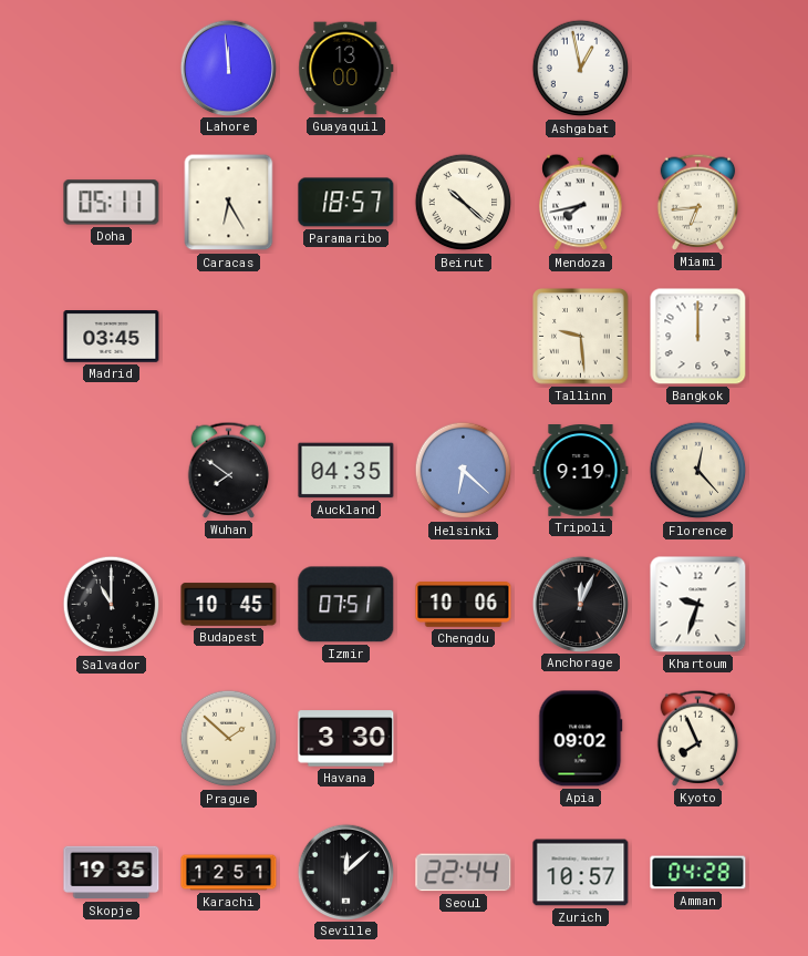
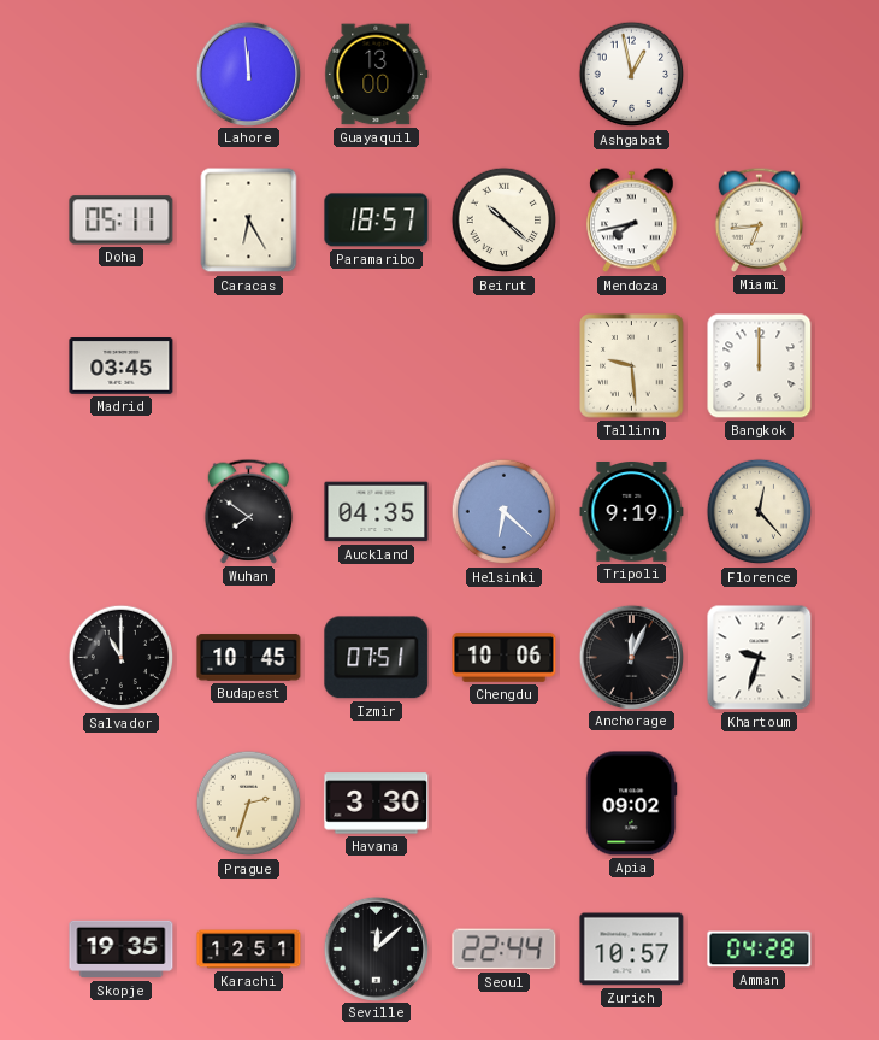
Prague: 1:52 -> 2:33
Kyoto: 7:56 -> none
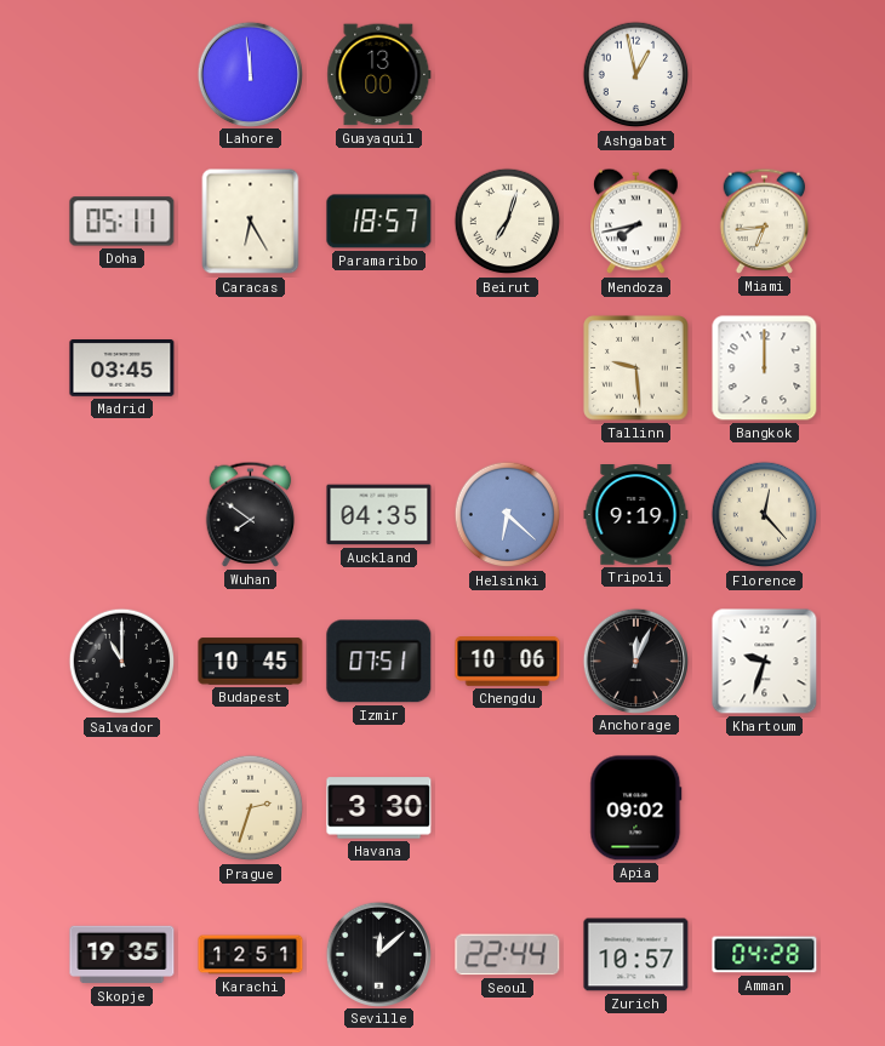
Beirut: 10:22 -> 7:03
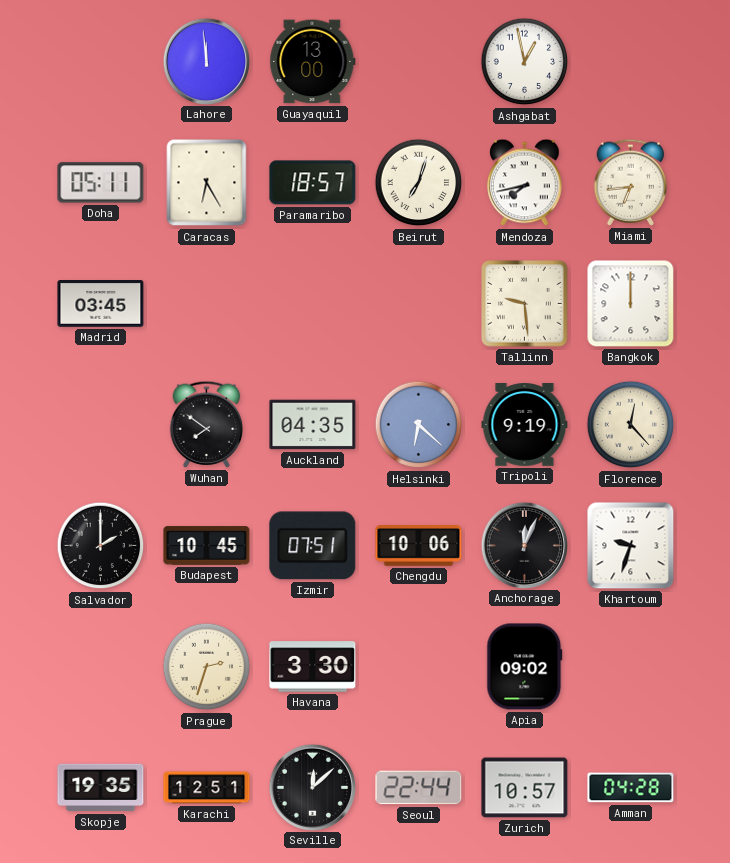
Salvador: 11:00 -> 2:00
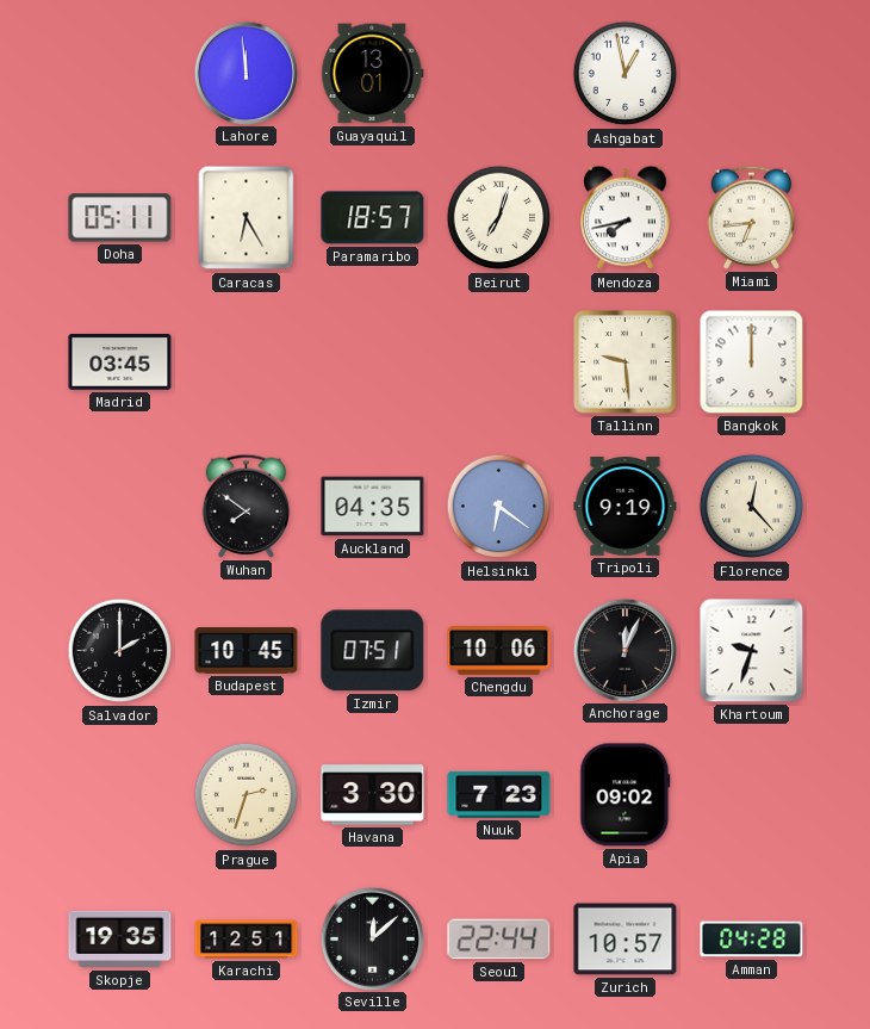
Guayaquil: 13:00 -> 13:01
Helsinki: 6:22 -> 6:21
Nuuk: none -> 7:23
